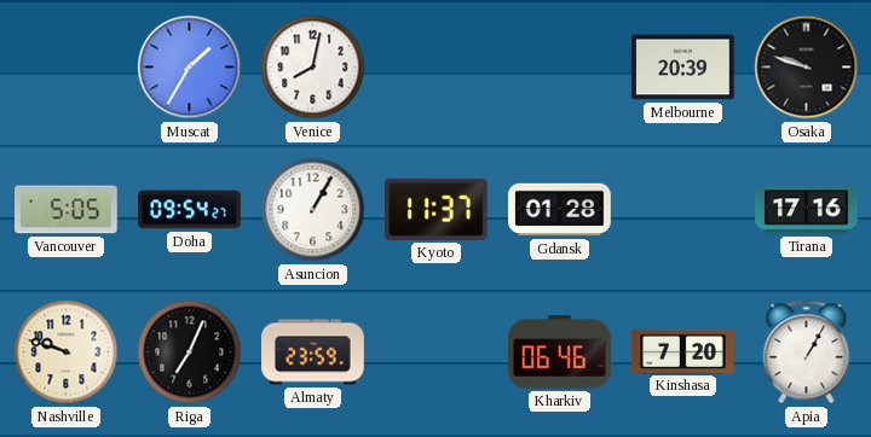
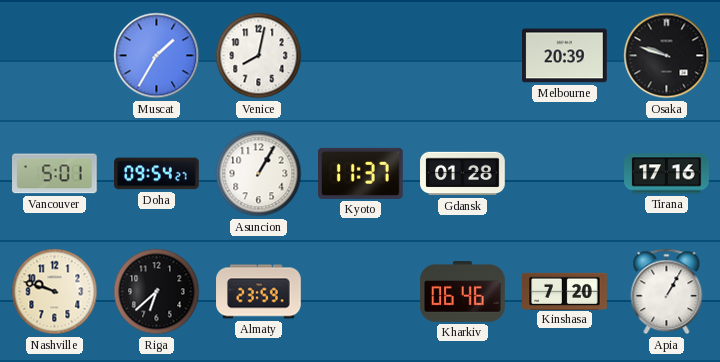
Vancouver: 5:05 -> 5:01
Riga: 7:04 -> 6:38
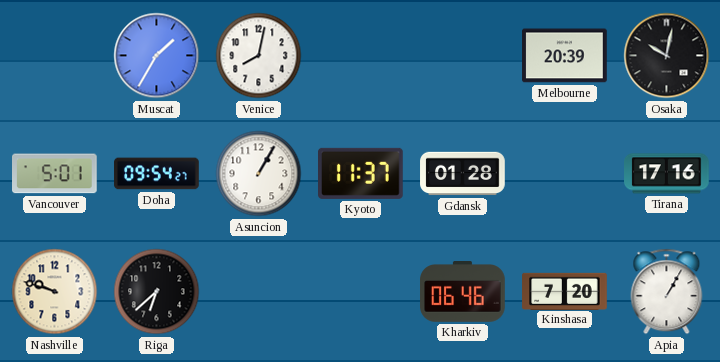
Osaka: 9:48 -> 10:02
Almaty: 23:59 -> none
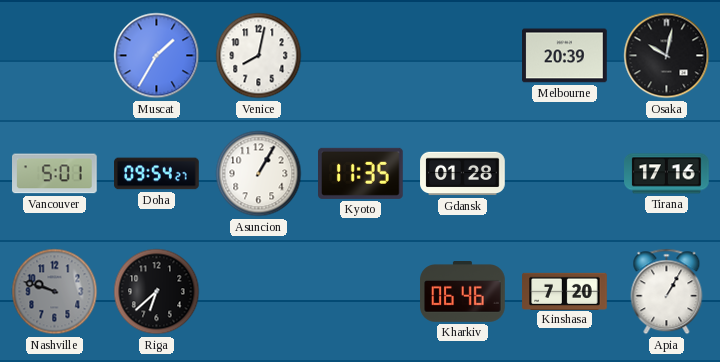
Kyoto: 11:37 -> 11:35
Nashville dial: cream -> grey
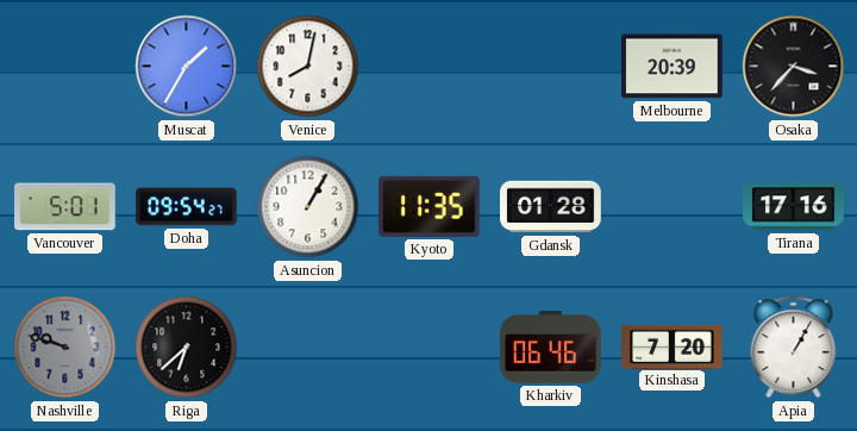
Osaka: 10:02 -> 3:37
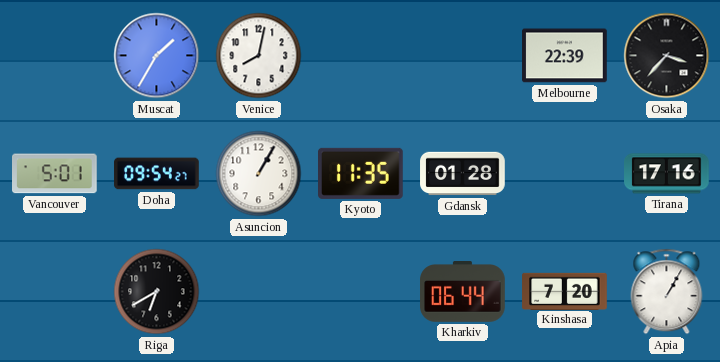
Melbourne: 20:39 -> 22:39
Nashville: 9:48 -> none
Riga: 6:38 -> 6:40
Kharkiv: 06:46 -> 06:44
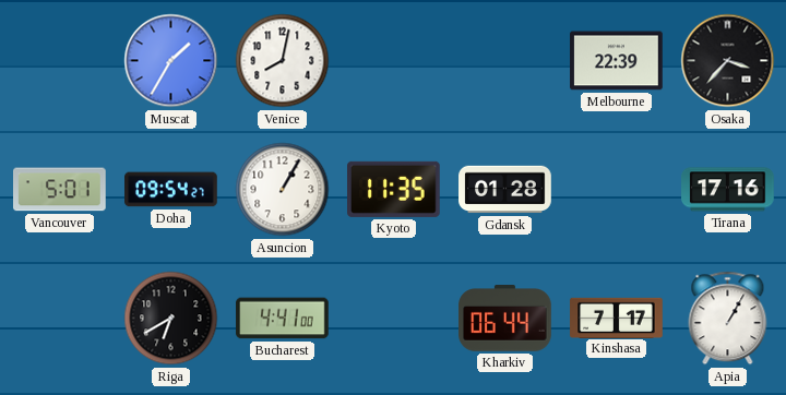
Bucharest: none -> 4:41
Kinshasa: 7:20 -> 7:17
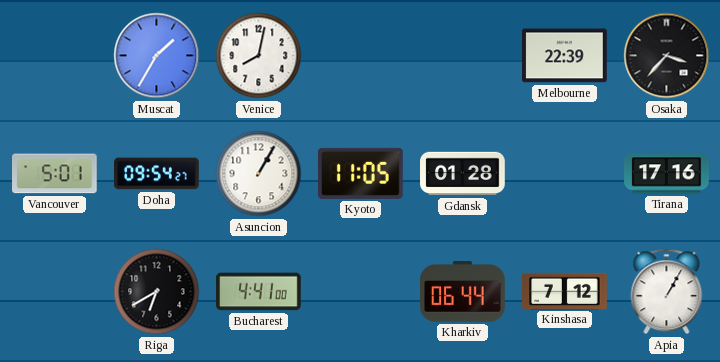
Kyoto: 11:35 -> 11:05
Kinshasa: 7:17 -> 7:12
